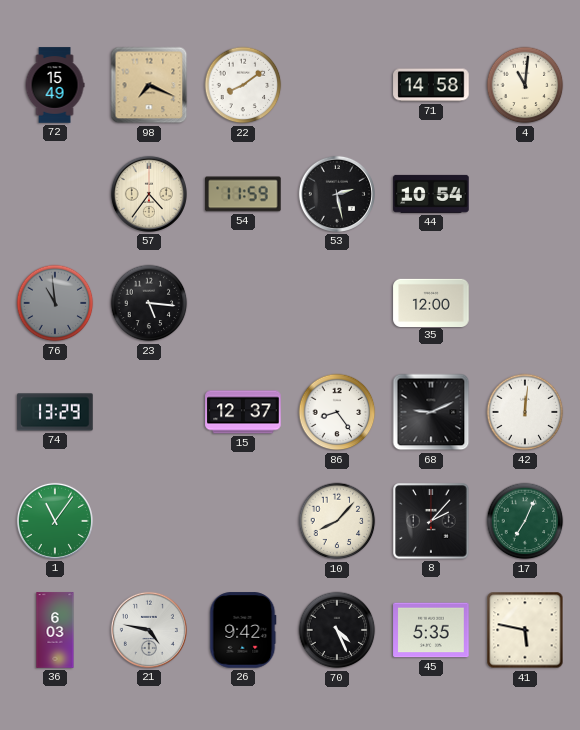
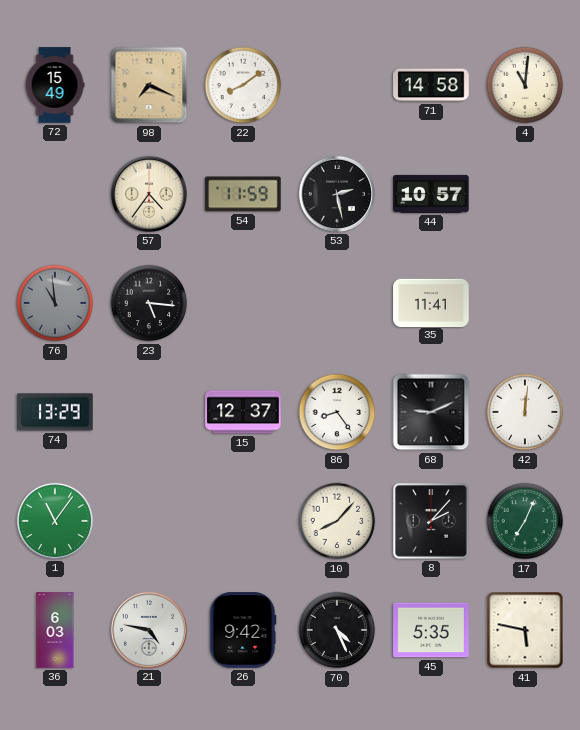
44: 10:54 -> 10:57
35: 12:00 -> 11:41
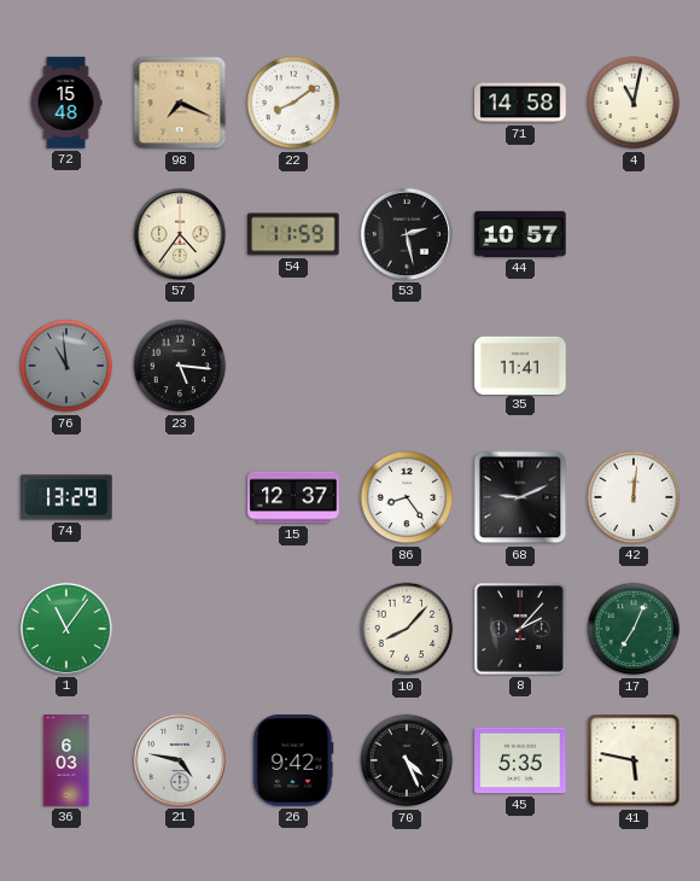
72: 15:49 -> 15:48
4: 11:01 -> 11:02
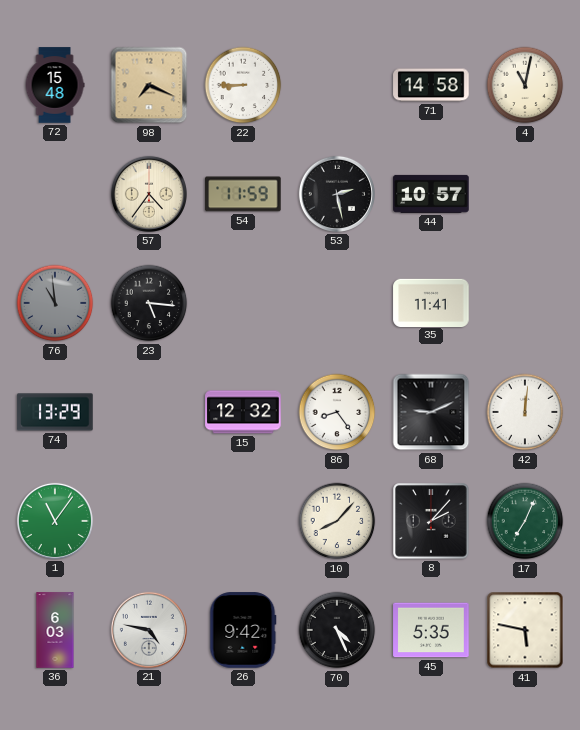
22: 8:09 -> 8:45
15: 12:37 -> 12:32
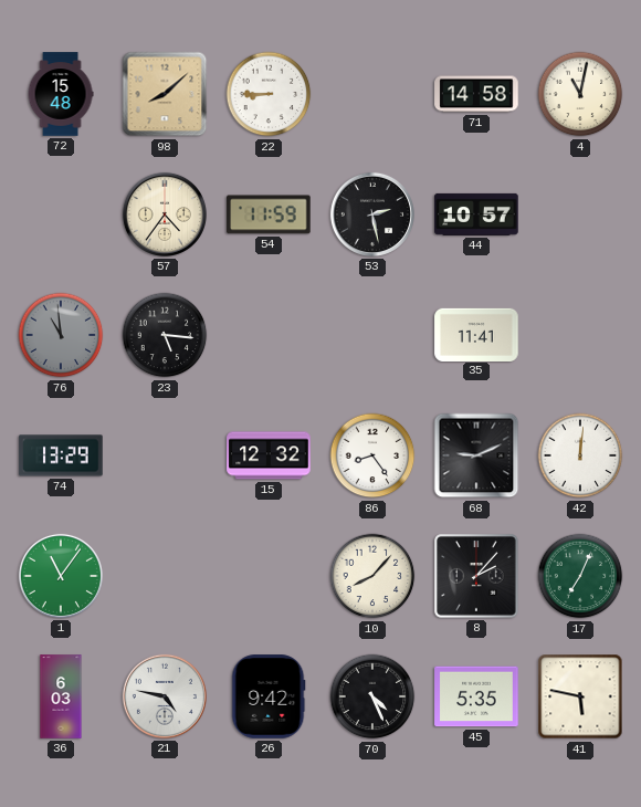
98: 7:19 -> 8:08
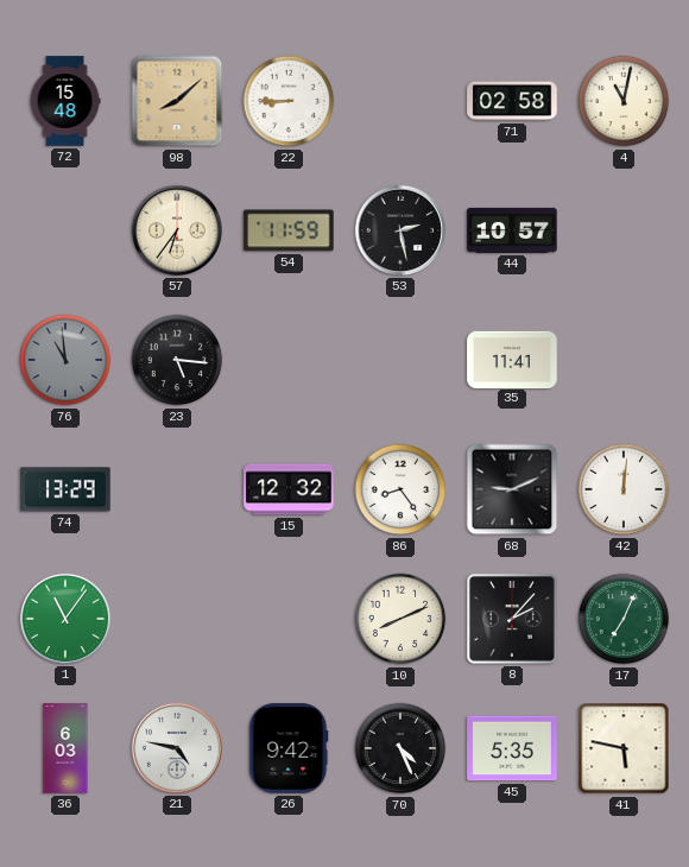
71: 14:58 -> 02:58
57: 4:36 -> 6:36
10: 8:07 -> 8:11
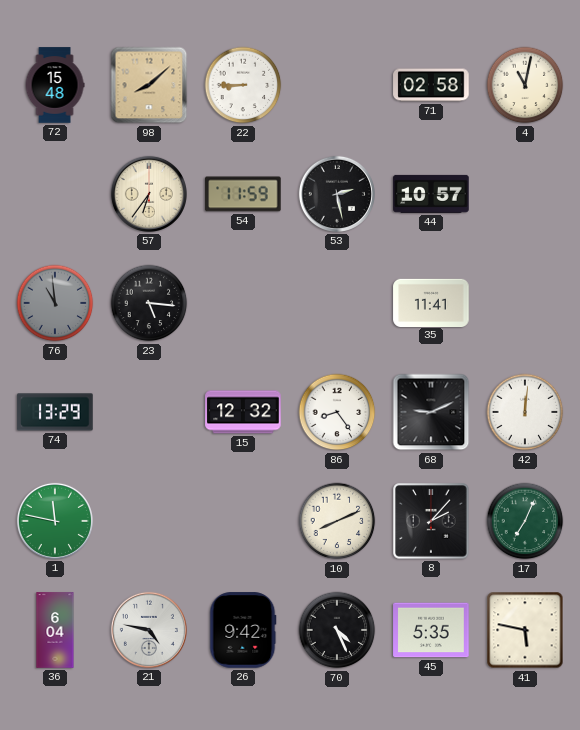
1: 11:06 -> 11:47
36: 6:03 -> 6:04
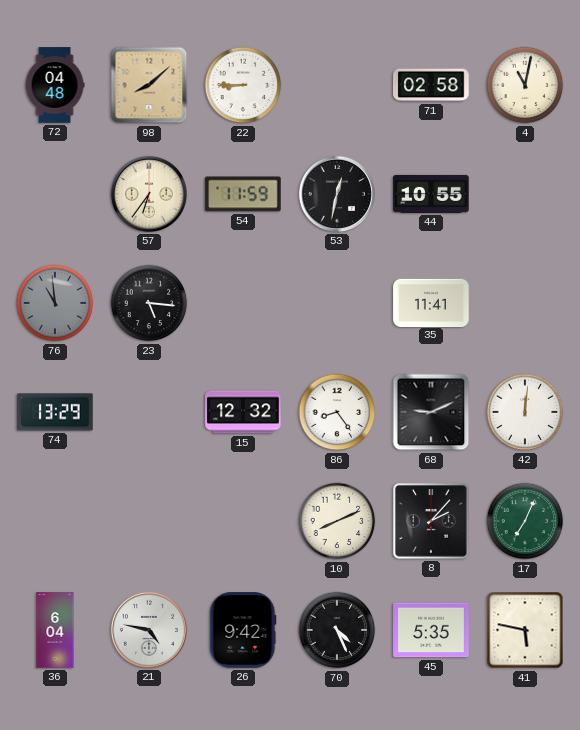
72: 15:48 -> 04:48
53: 2:28 -> 12:32
44: 10:57 -> 10:55
1: 11:47 -> none
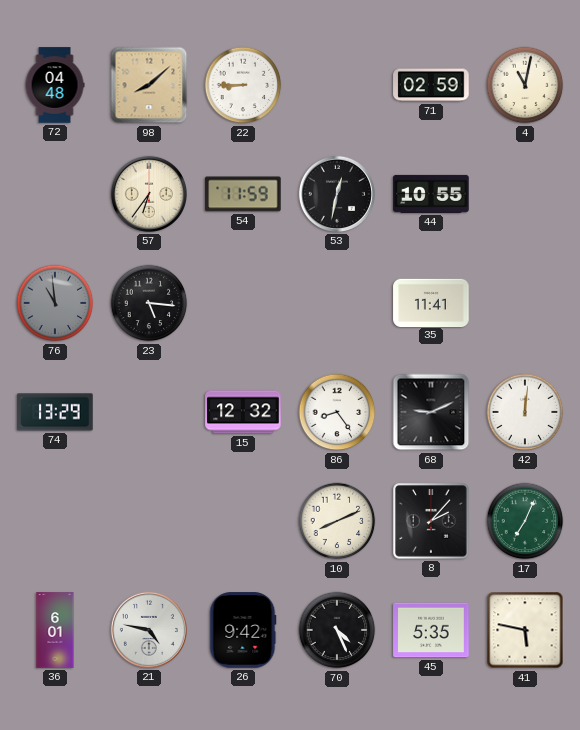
71: 02:58 -> 02:59
36: 6:04 -> 6:01
